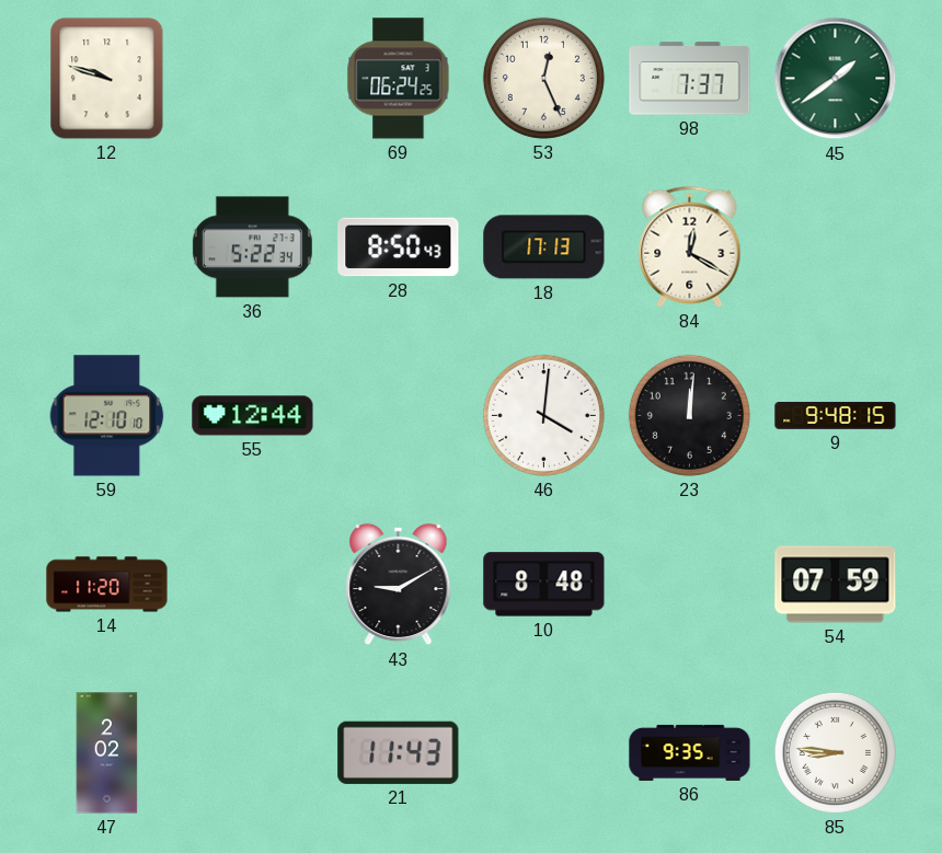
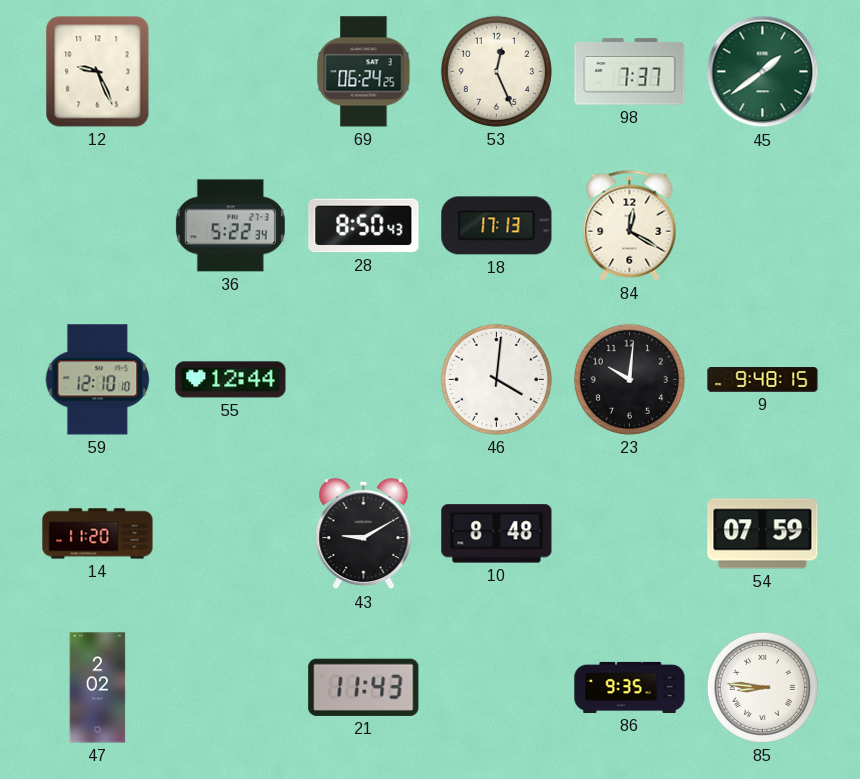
12: 9:48 -> 9:26
23: 12:01 -> 10:01
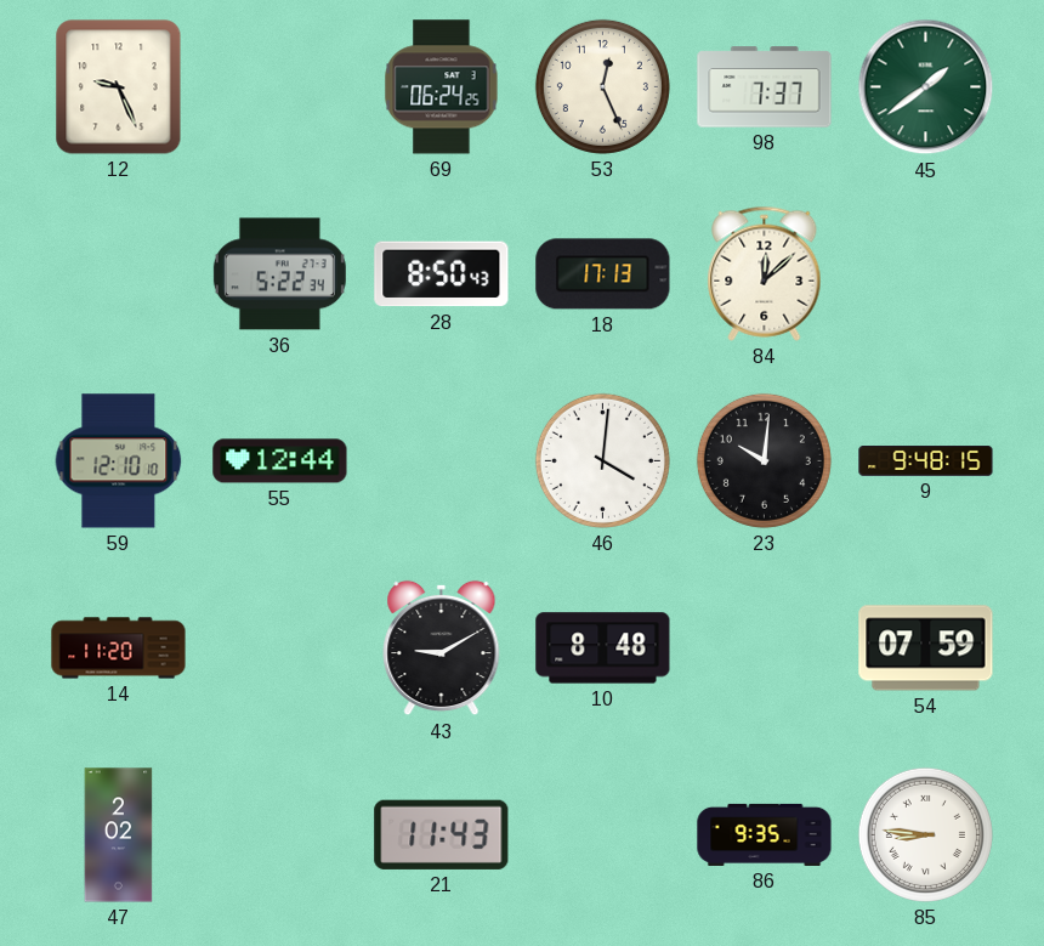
84: 12:20 -> 12:08
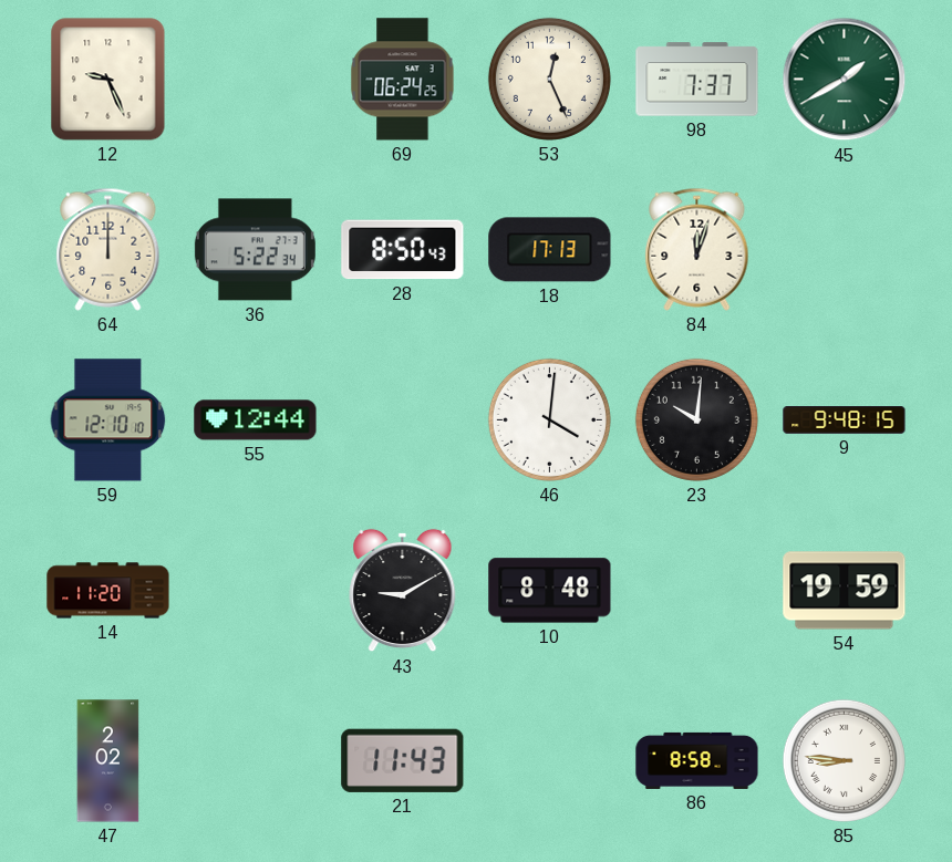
45: 1:39 -> 1:40
64: none -> 12:00
84: 12:08 -> 12:03
54: 07:59 -> 19:59
86: 9:35 -> 8:58
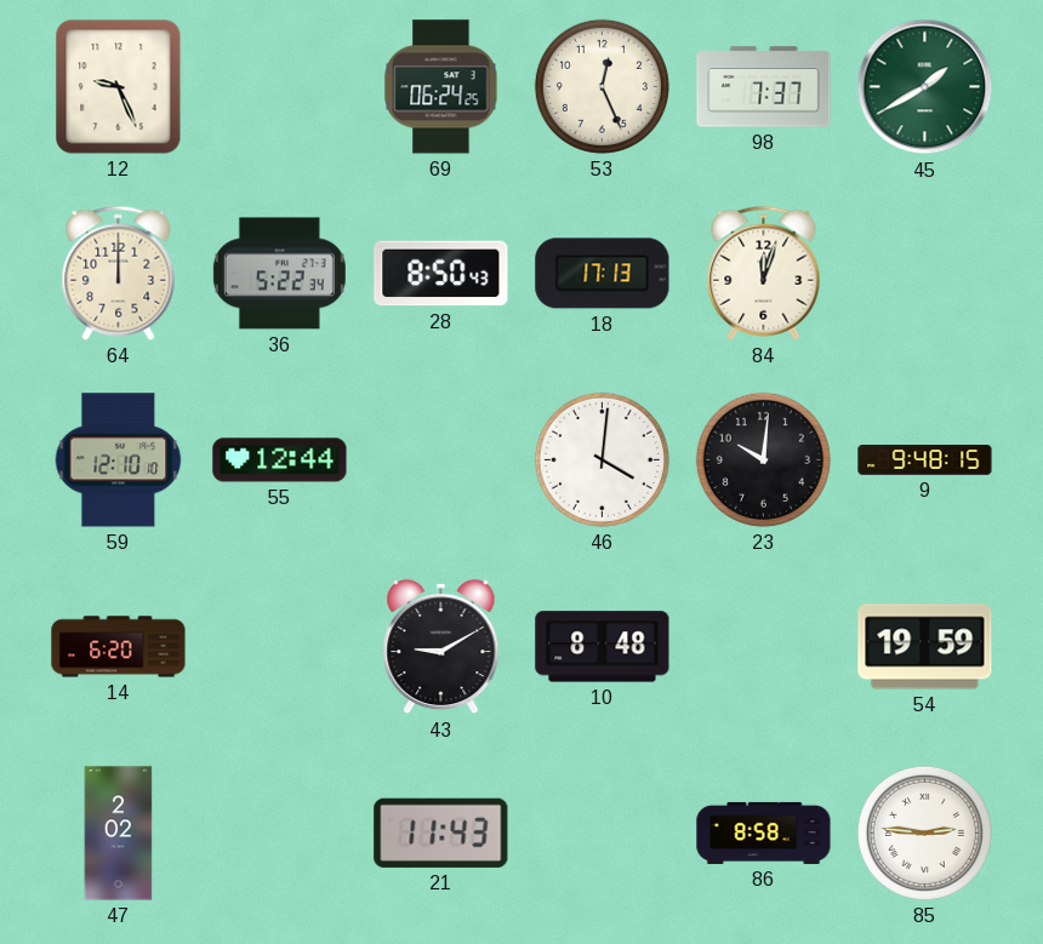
14: 11:20 -> 6:20
85: 8:46 -> 2:46
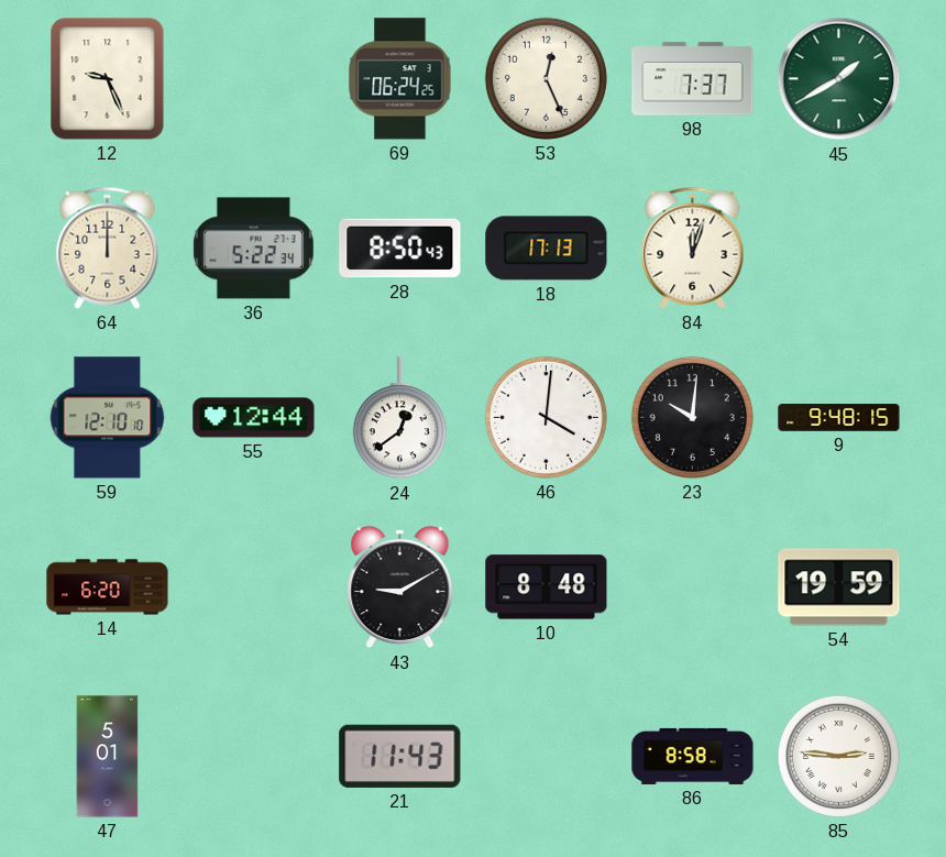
24: none -> 12:39
47: 2:02 -> 5:01
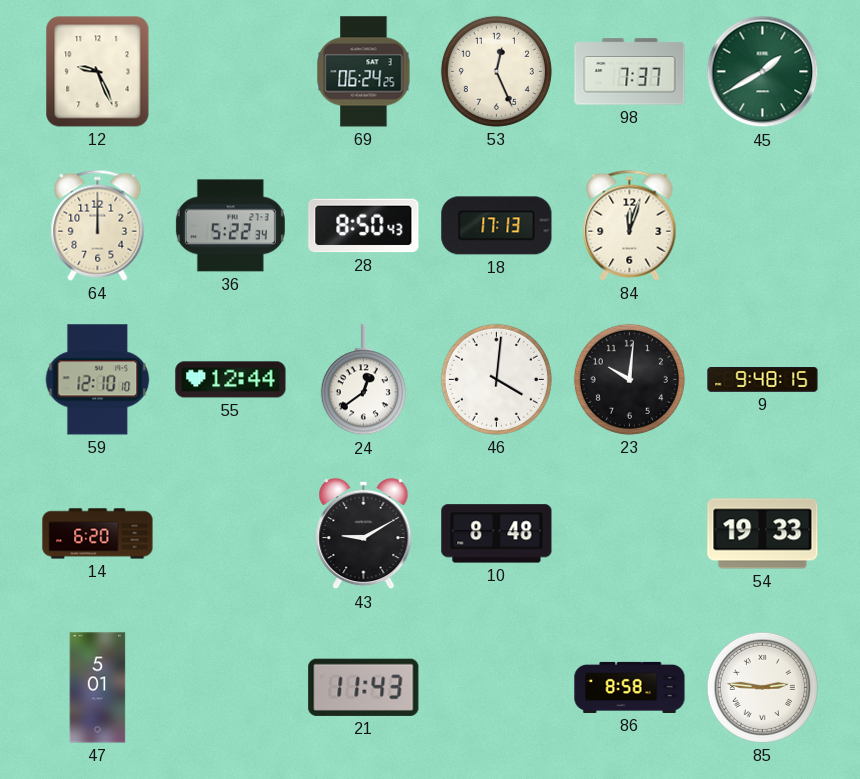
54: 19:59 -> 19:33
